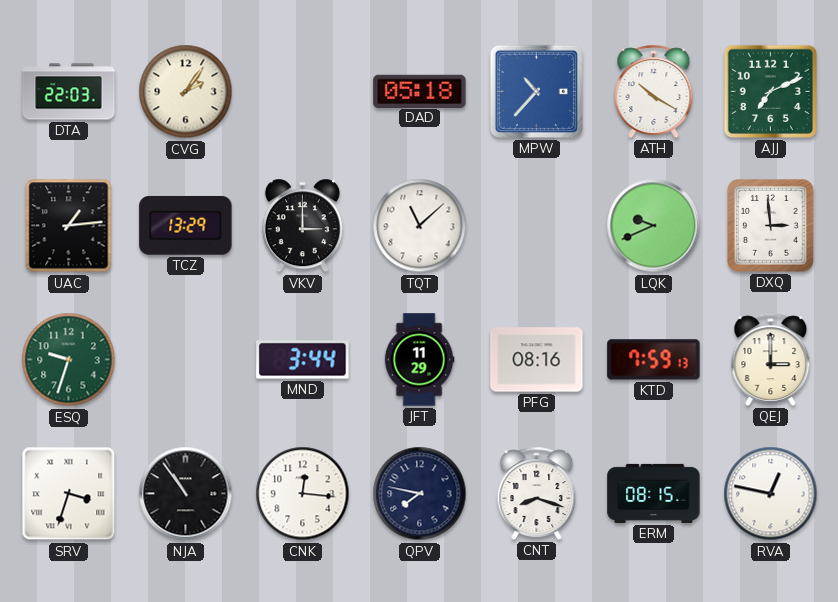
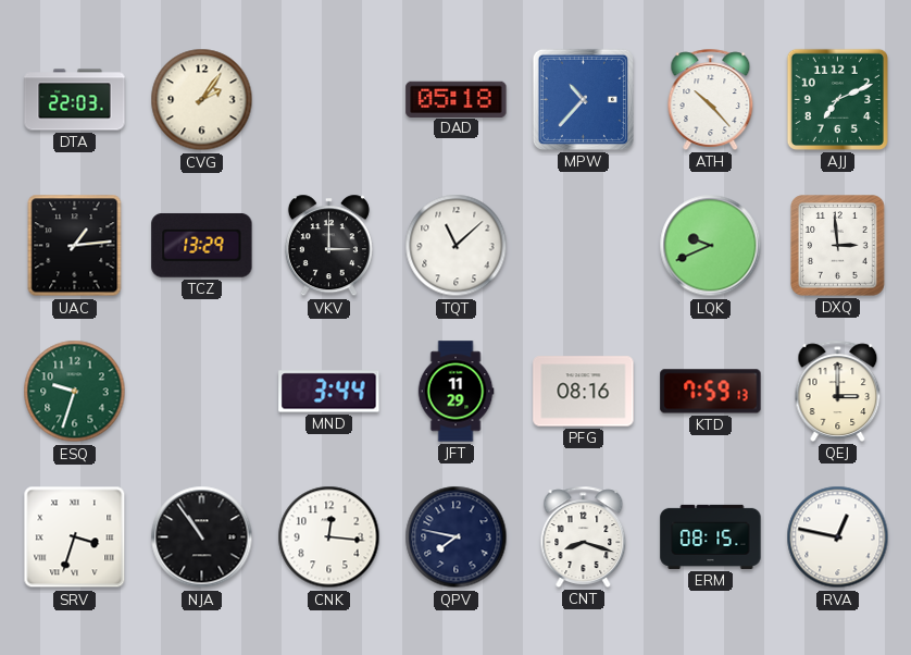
ATH: 10:20 -> 10:23
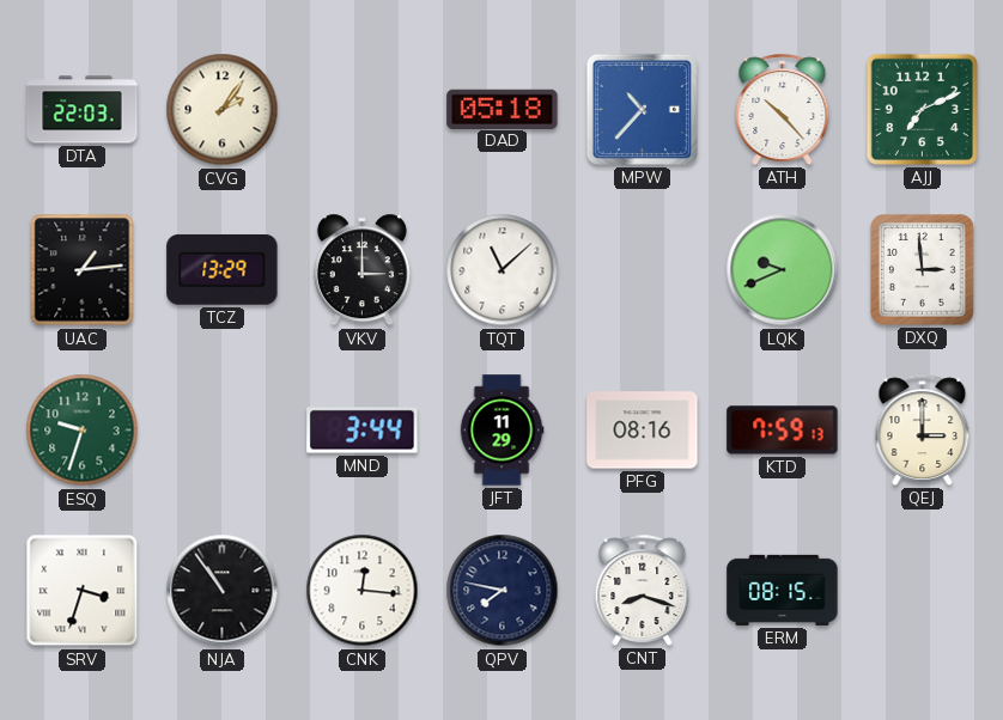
RVA: 12:47 -> none
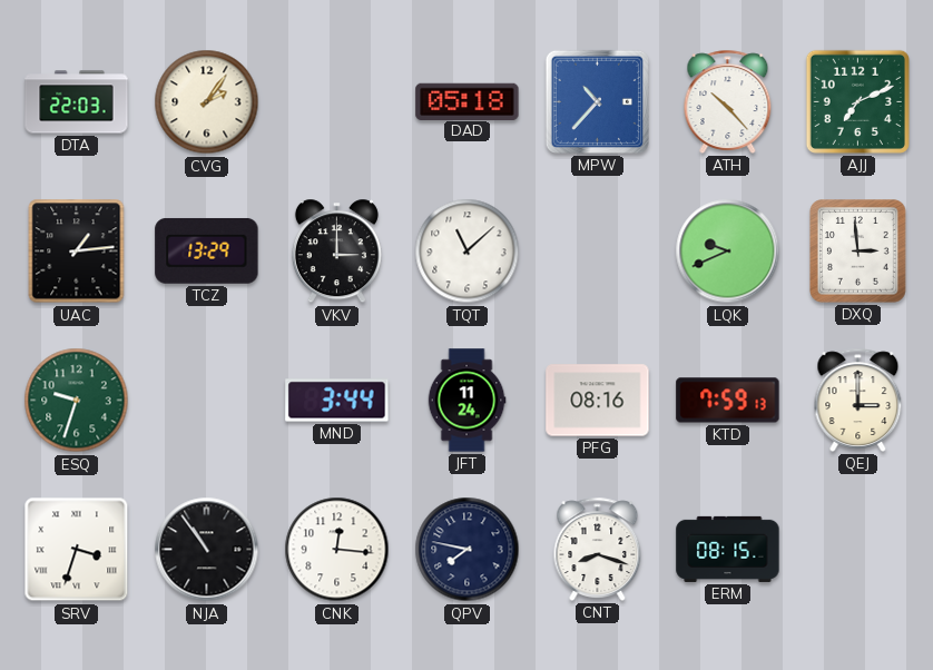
JFT: 11:29 -> 11:24
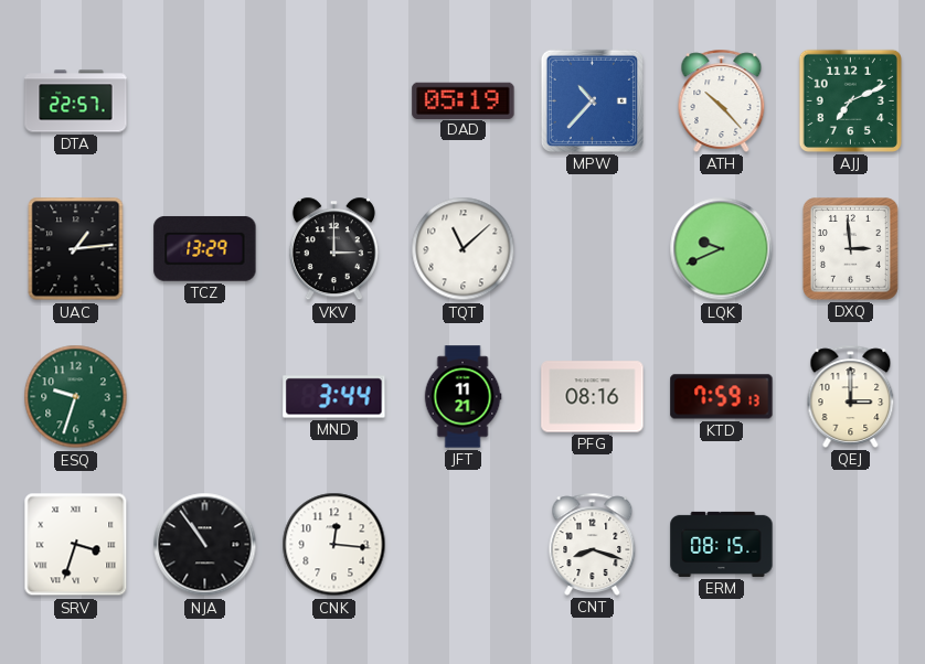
DTA: 22:03 -> 22:57
CVG: 2:06 -> none
DAD: 05:18 -> 05:19
JFT: 11:24 -> 11:21
QPV: 7:47 -> none
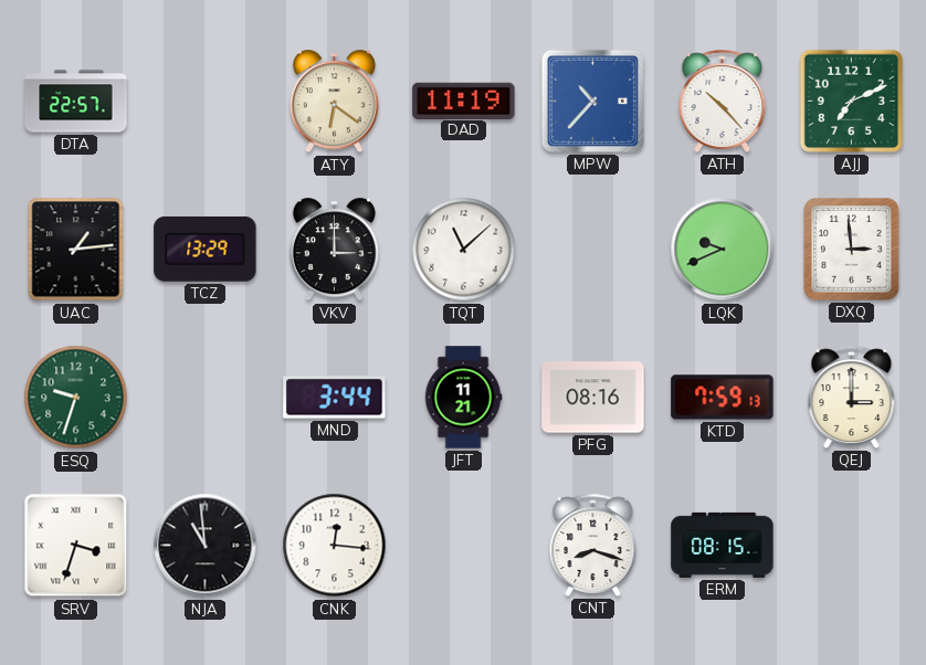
ATY: none -> 6:21
DAD: 05:19 -> 11:19
NJA: 10:54 -> 10:59
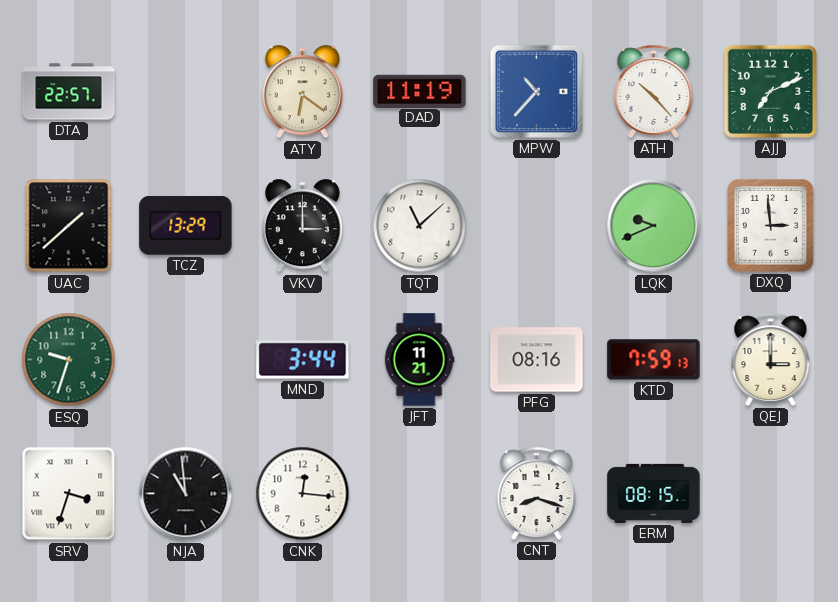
UAC: 1:14 -> 1:38
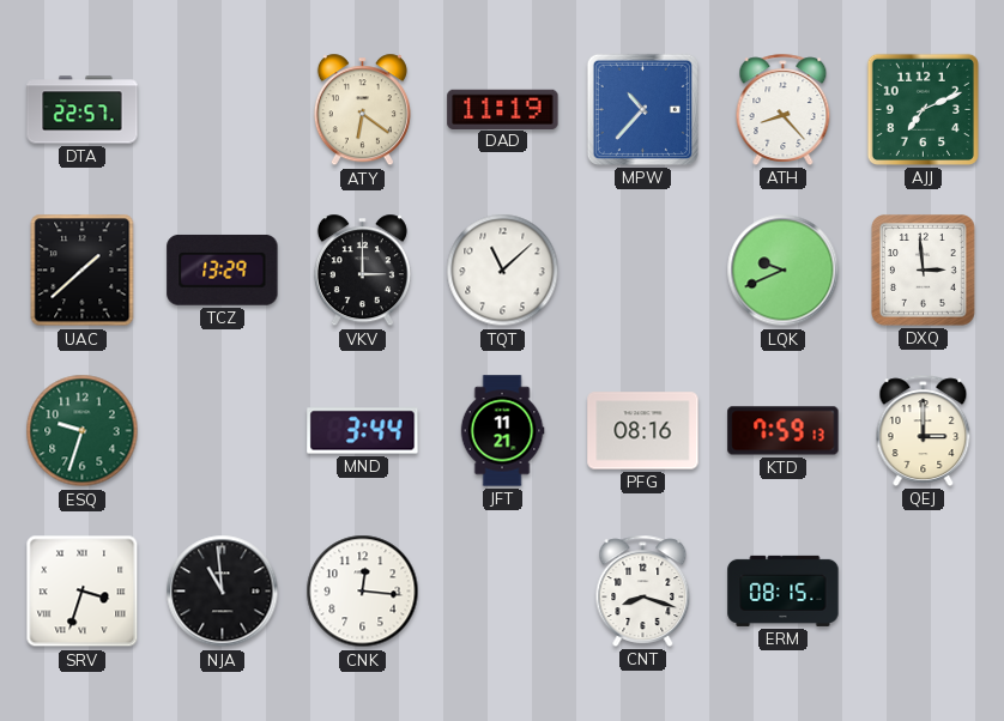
ATH: 10:23 -> 8:23
